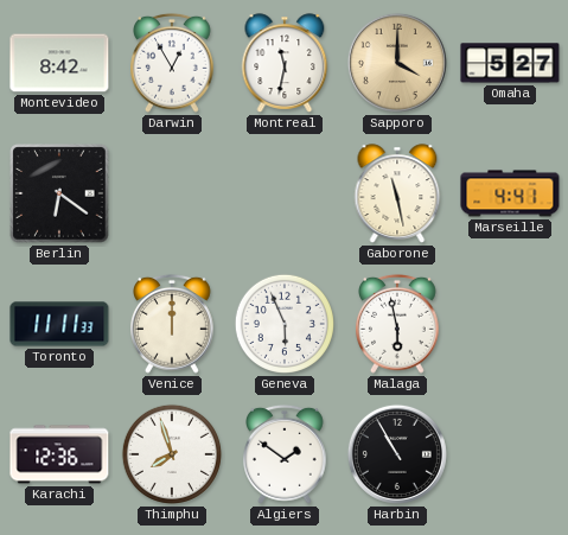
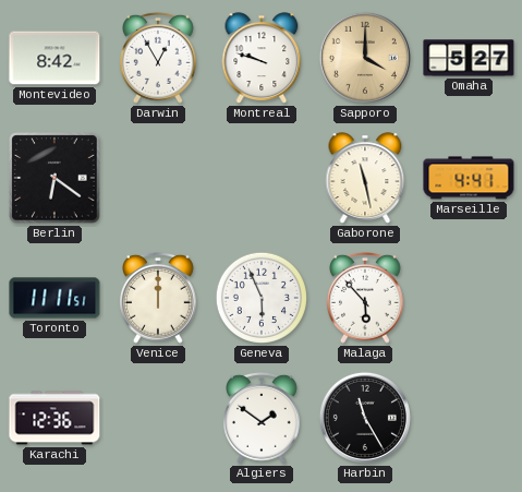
Montreal: 11:32 -> 9:48
Toronto: 11:11:33 -> 11:11:51
Malaga: 5:58 -> 5:53
Thimphu: 7:57 -> none
Harbin: 10:55 -> 11:25
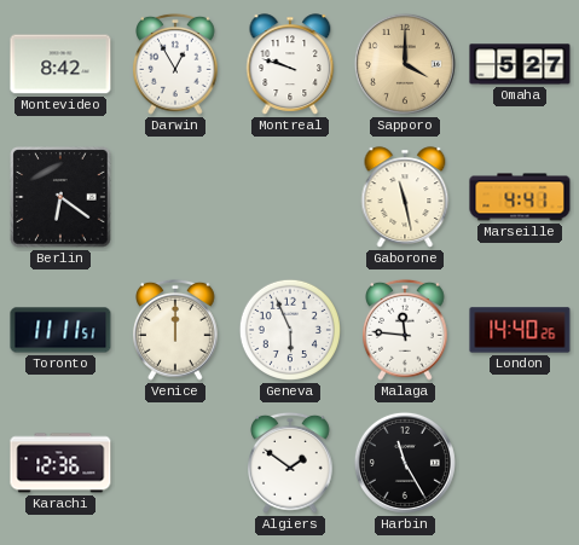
Malaga: 5:53 -> 11:46
London: none -> 14:40
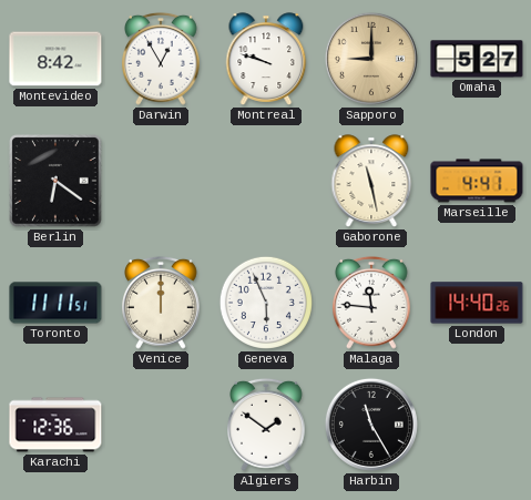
Sapporo: 4:00 -> 9:00
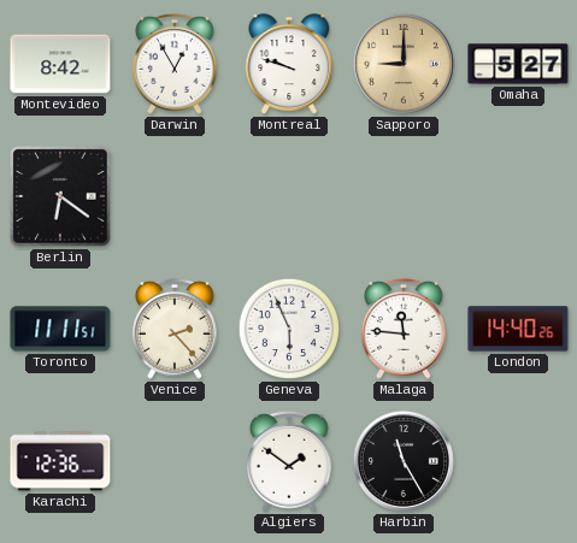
Gaborone: 11:28 -> none
Marseille: 4:41 -> none
Venice: 12:00 -> 2:23
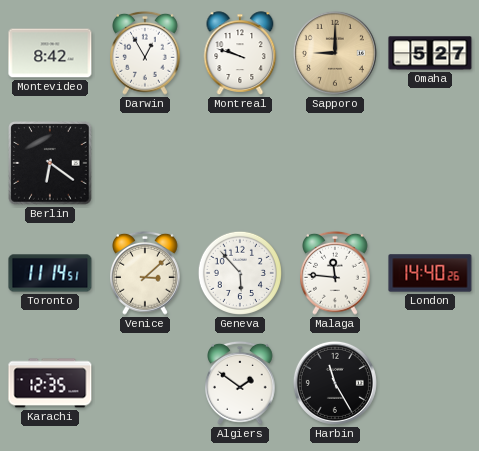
Toronto: 11:11 -> 11:14
Venice: 2:23 -> 3:08
Geneva: 5:56 -> 5:53
Karachi: 12:36 -> 12:35
